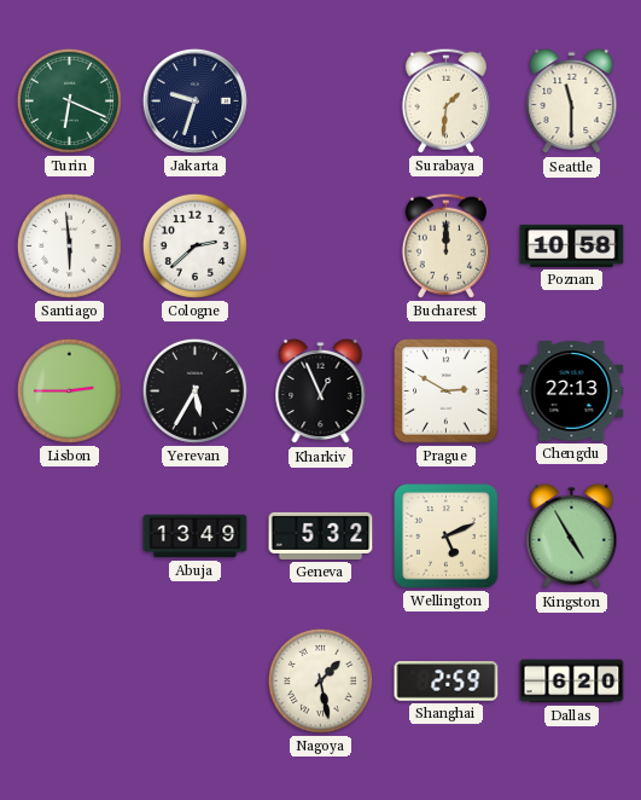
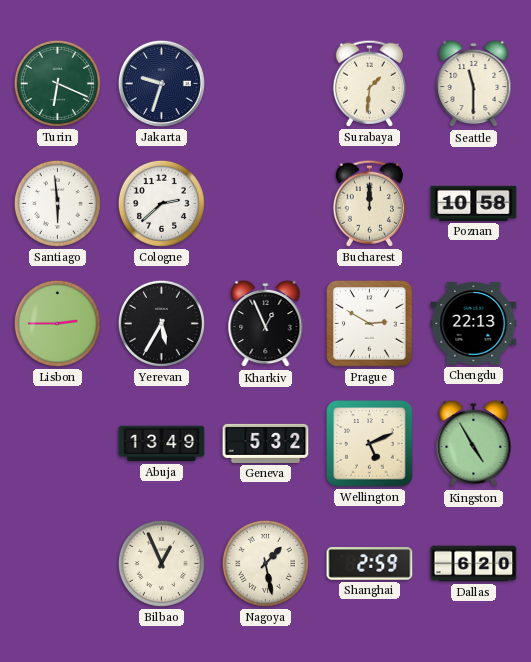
Bilbao: none -> 12:56
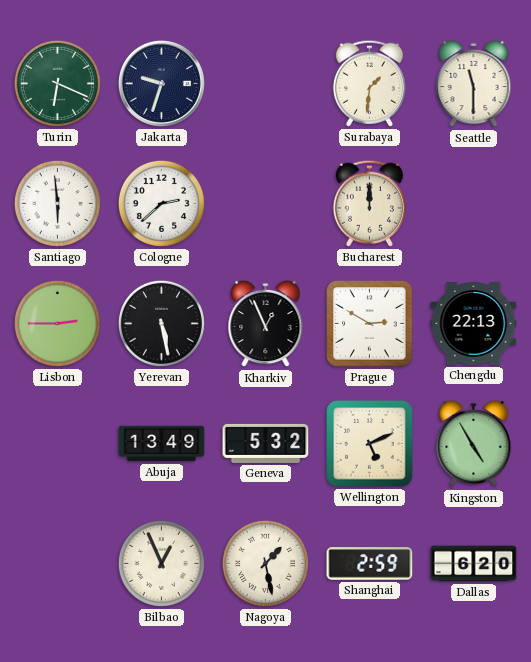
Poznan: 10:58 -> none
Yerevan: 5:35 -> 5:28
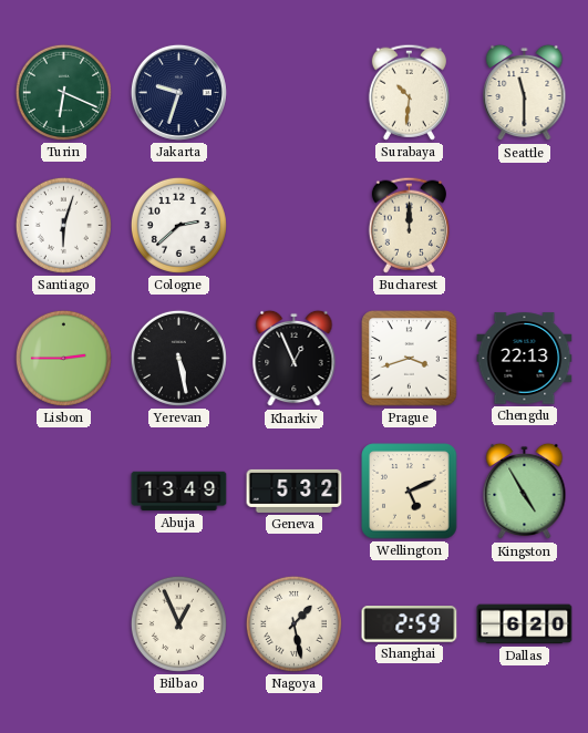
Surabaya: 1:31 -> 10:31
Santiago: 5:59 -> 6:03
Prague: 2:50 -> 3:42
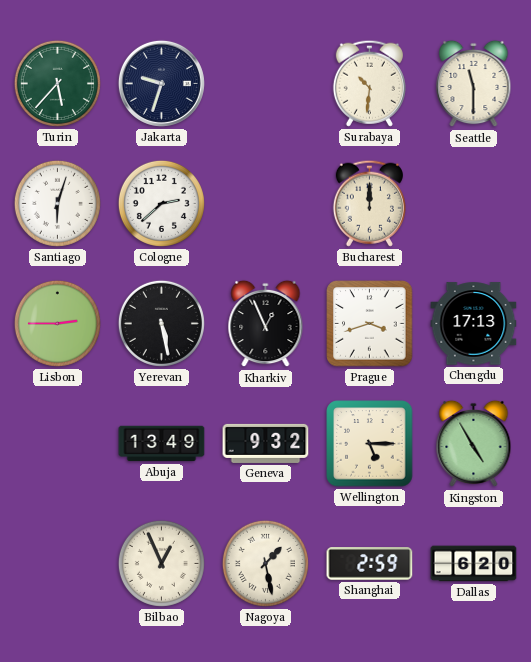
Turin: 6:19 -> 5:37
Chengdu: 22:13 -> 17:13
Geneva: 5:32 -> 9:32
Wellington: 5:11 -> 5:15
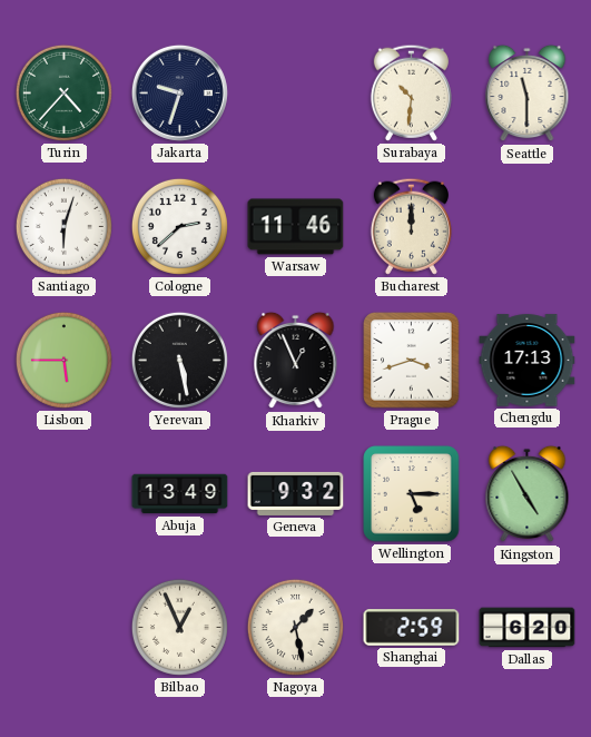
Turin: 5:37 -> 4:37
Warsaw: none -> 11:46
Lisbon: 2:45 -> 5:45
